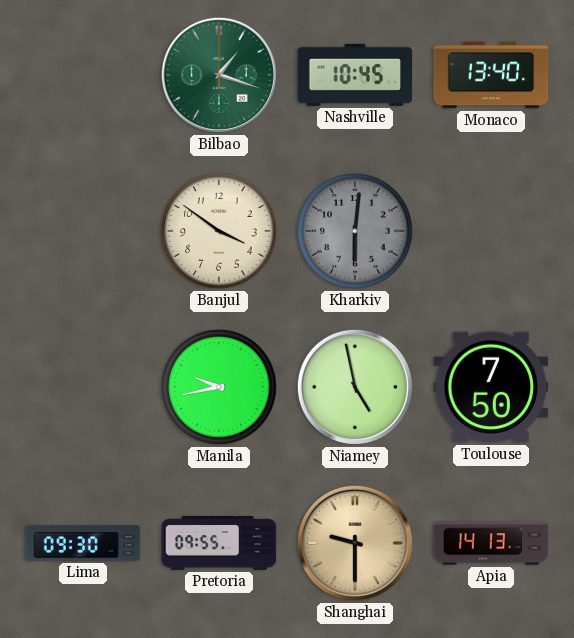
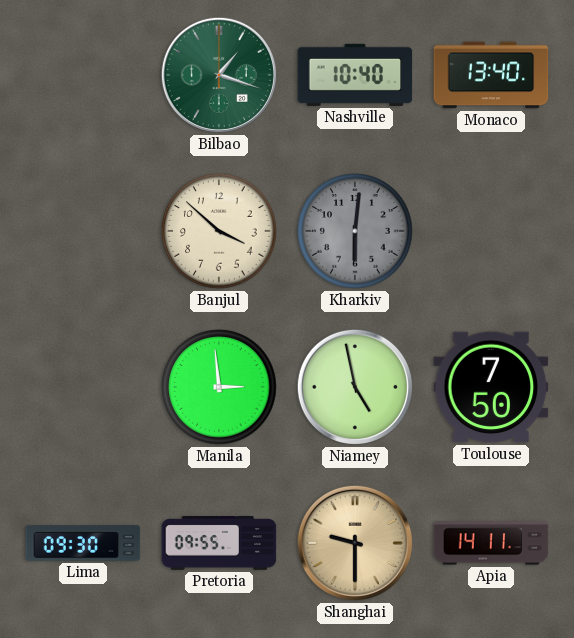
Nashville: 10:45 -> 10:40
Banjul: 3:51 -> 3:52
Manila: 9:43 -> 2:59
Apia: 14:13 -> 14:11
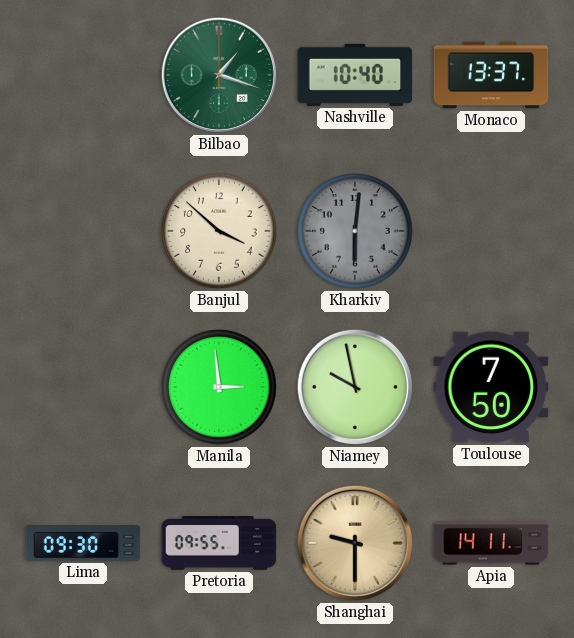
Monaco: 13:40 -> 13:37
Niamey: 4:58 -> 9:58
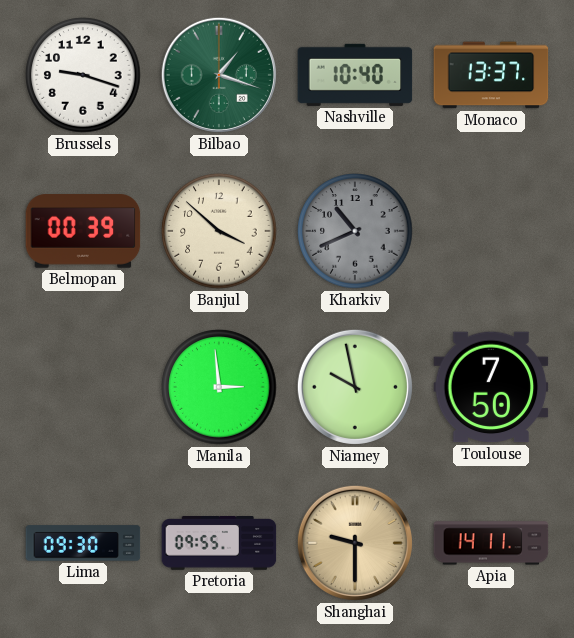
Brussels: none -> 9:18
Belmopan: none -> 00:39
Kharkiv: 6:01 -> 10:41
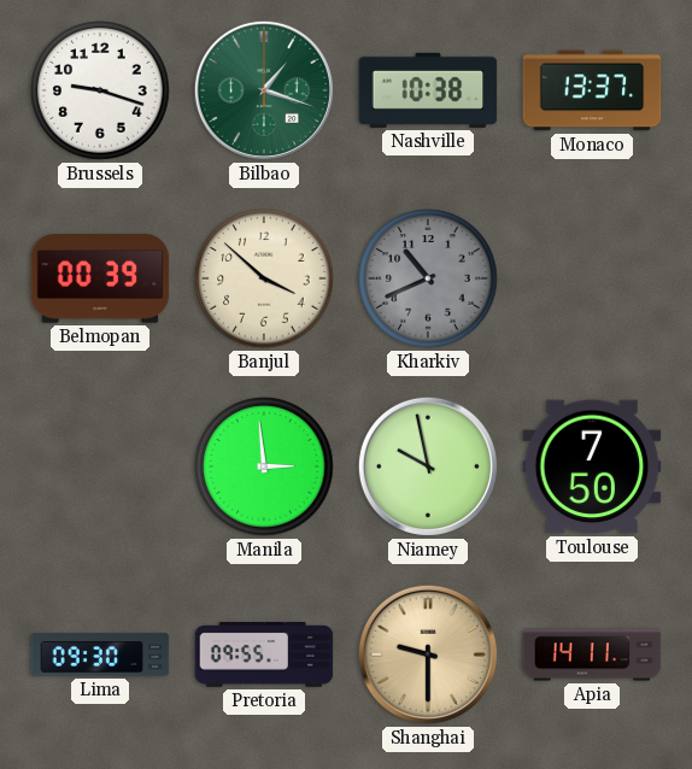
Nashville: 10:40 -> 10:38
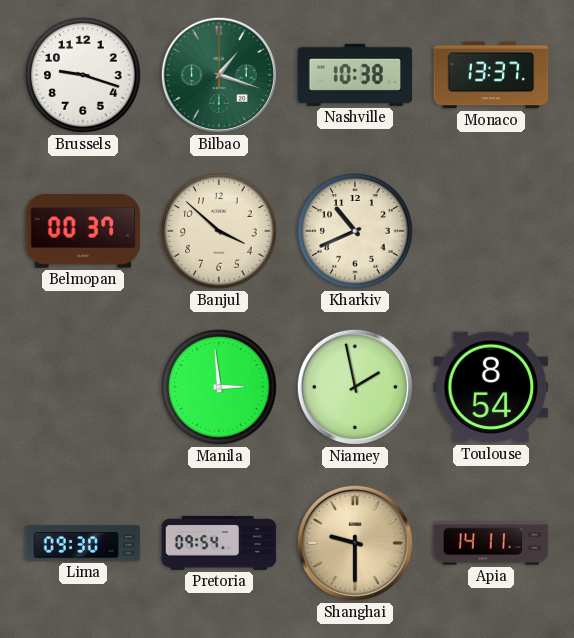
Belmopan: 00:39 -> 00:37
Kharkiv dial: grey -> cream
Niamey: 9:58 -> 1:58
Toulouse: 7:50 -> 8:54
Pretoria: 09:55 -> 09:54
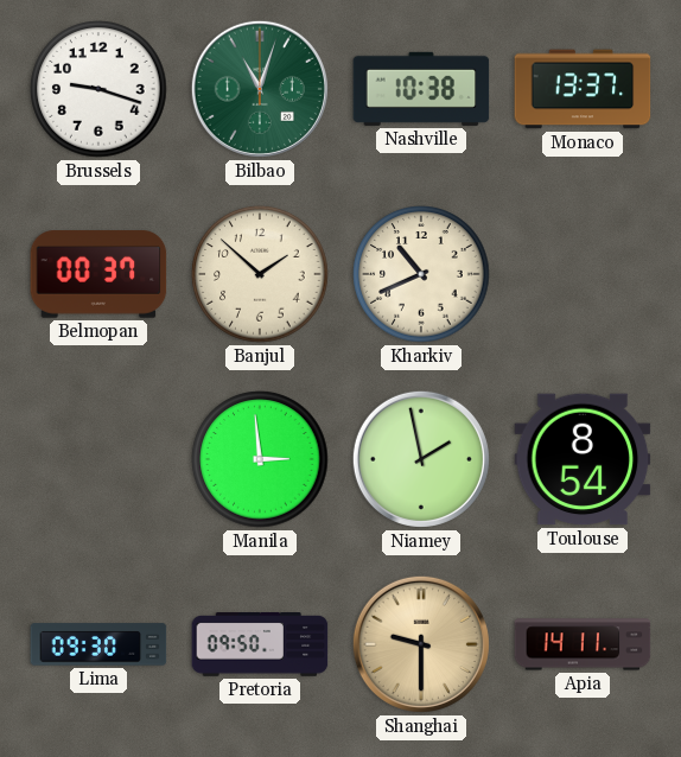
Bilbao: 1:18 -> 11:03
Banjul: 3:52 -> 1:52
Pretoria: 09:54 -> 09:50
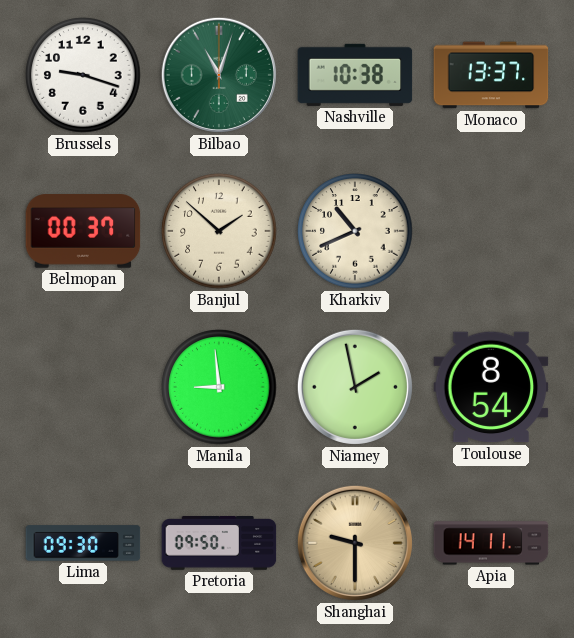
Manila: 2:59 -> 8:59
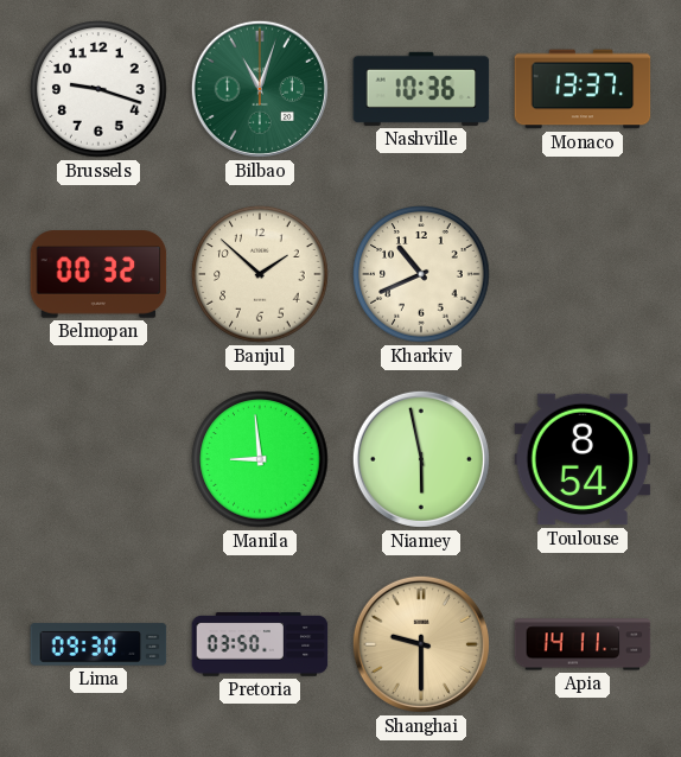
Nashville: 10:38 -> 10:36
Belmopan: 00:37 -> 00:32
Niamey: 1:58 -> 5:58
Pretoria: 09:50 -> 03:50
